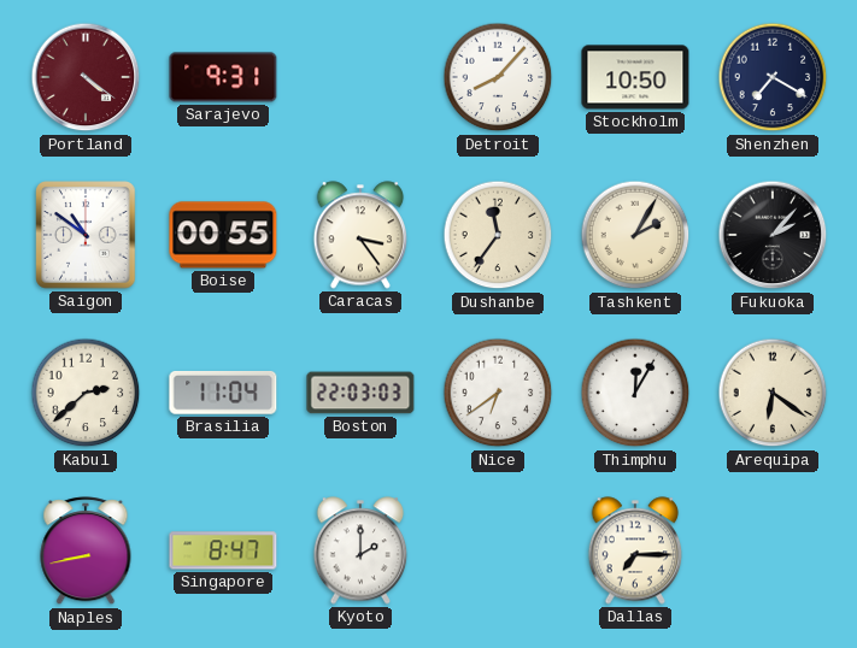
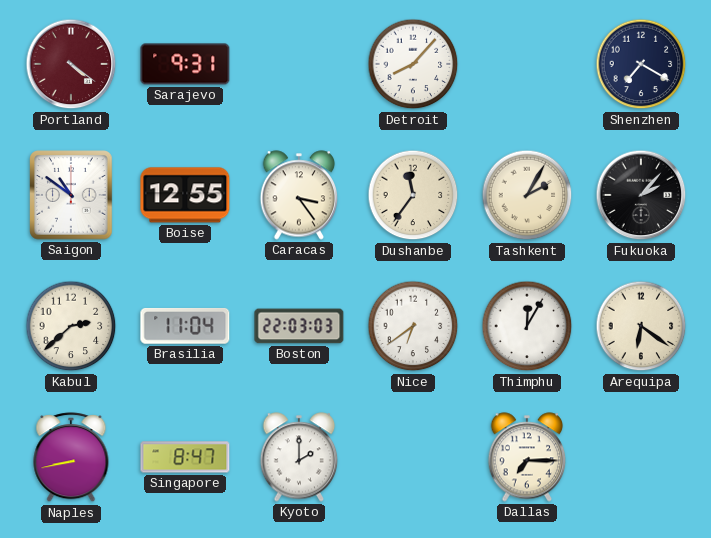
Stockholm: 10:50 -> none
Boise: 00:55 -> 12:55
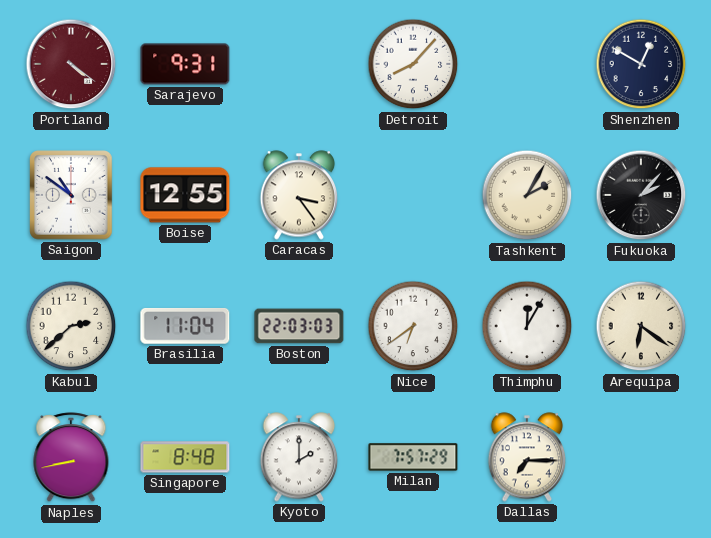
Shenzhen: 7:20 -> 12:50
Dushanbe: 11:36 -> none
Singapore: 8:47 -> 8:48
Milan: none -> 7:57
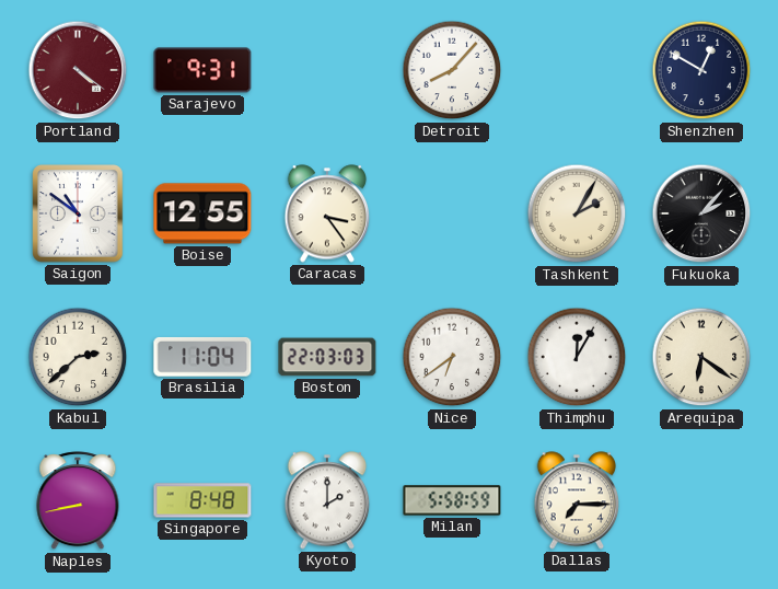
Milan: 7:57 -> 5:58
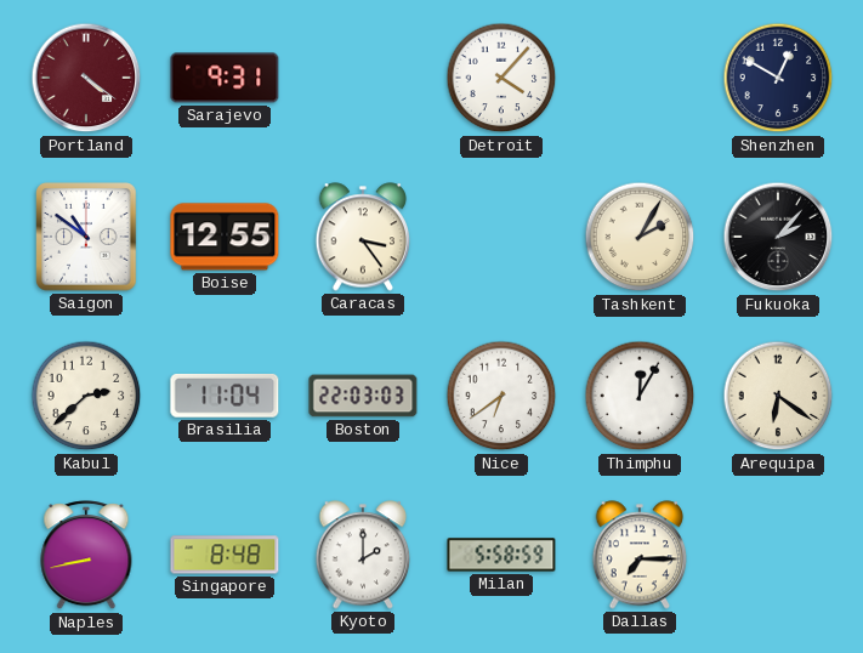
Detroit: 8:07 -> 4:07
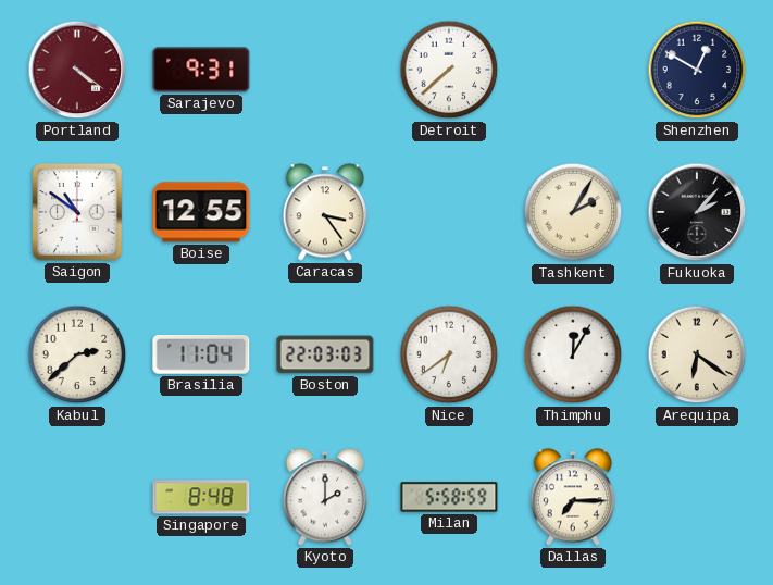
Detroit: 4:07 -> 7:38
Naples: 8:43 -> none
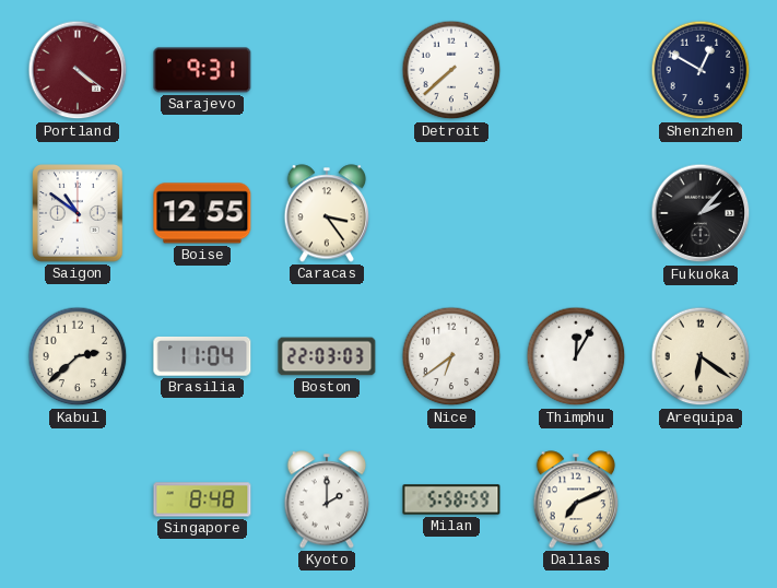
Tashkent: 2:05 -> none
Dallas: 7:15 -> 7:11
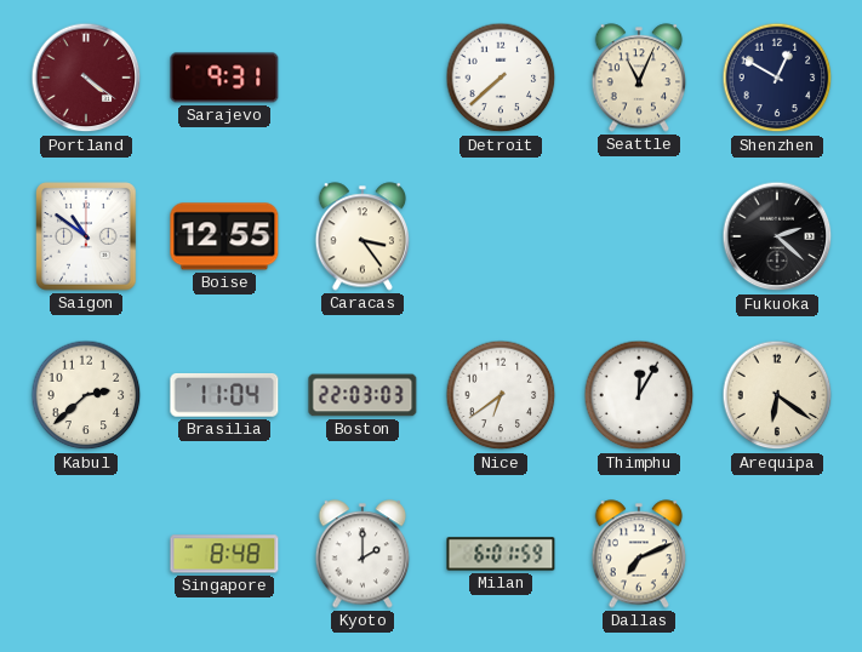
Seattle: none -> 11:04
Fukuoka: 2:07 -> 2:22
Milan: 5:58 -> 6:01
